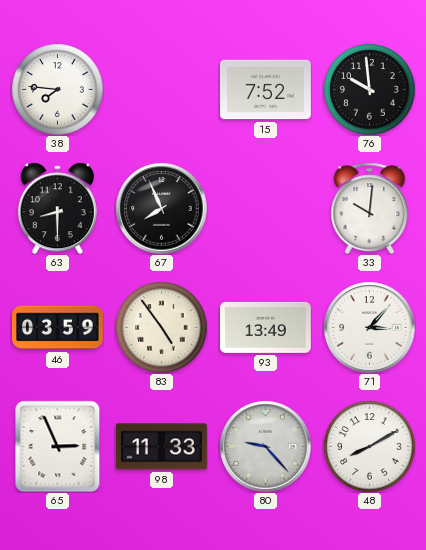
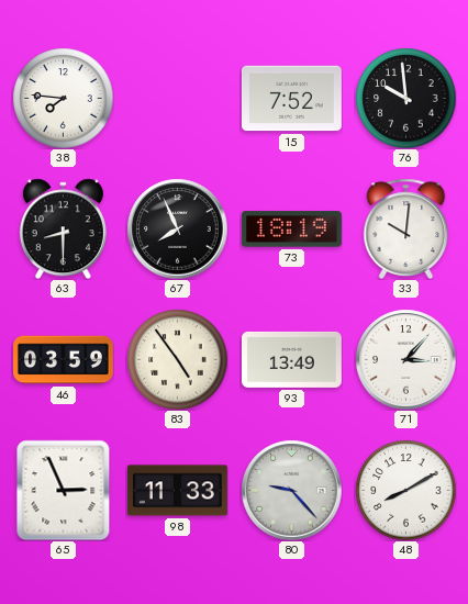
73: none -> 18:19
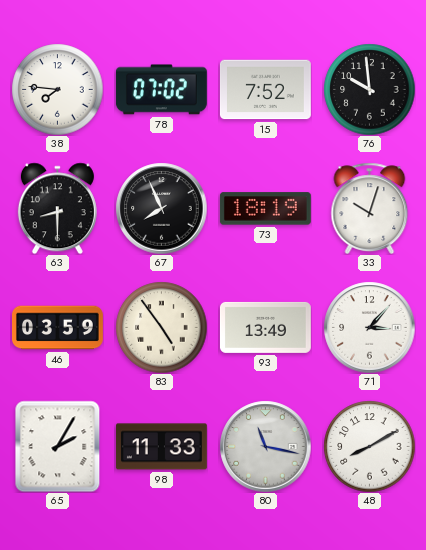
78: none -> 07:02
33: 10:01 -> 10:03
65: 2:56 -> 2:05
80: 9:23 -> 11:17
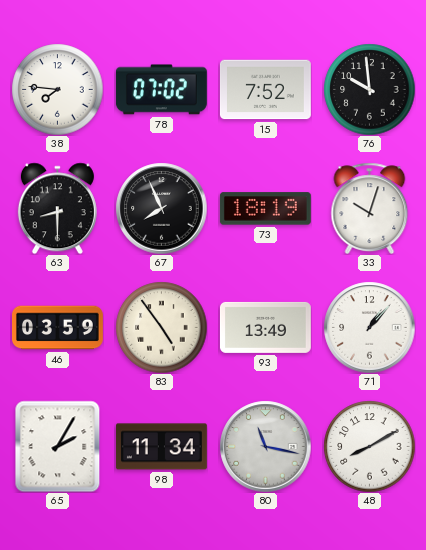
71: 3:07 -> 1:07
98: 11:33 -> 11:34
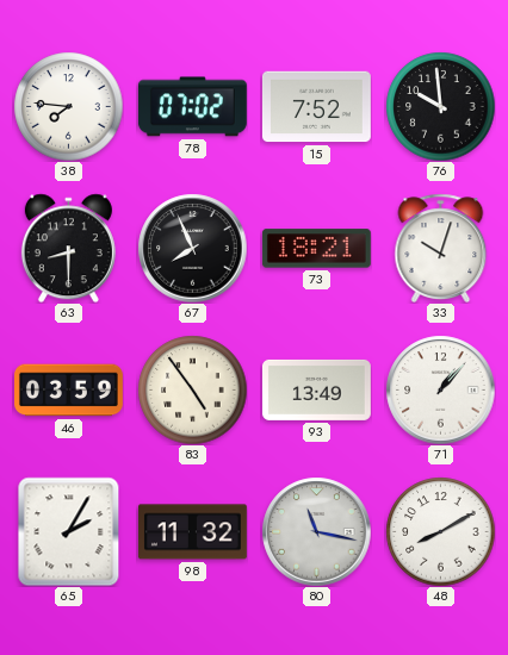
73: 18:19 -> 18:21
98: 11:34 -> 11:32
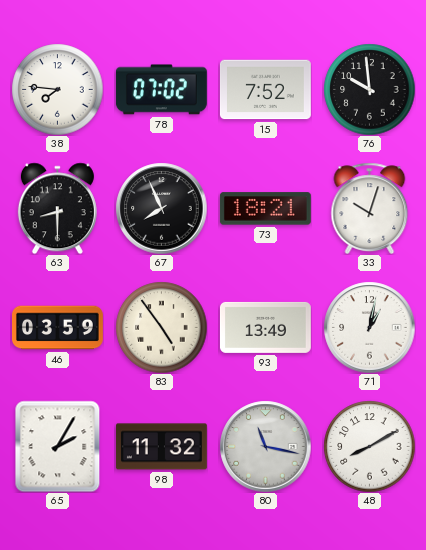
71: 1:07 -> 1:02
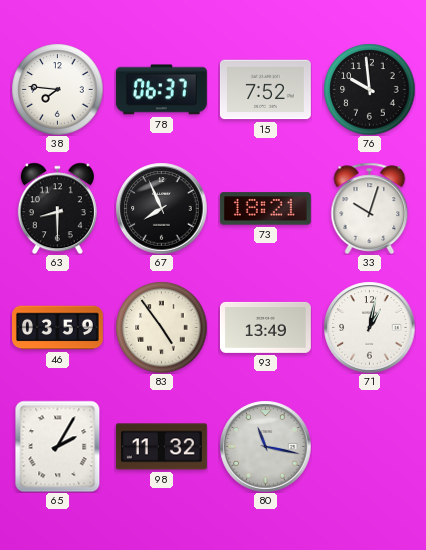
78: 07:02 -> 06:37
48: 8:10 -> none
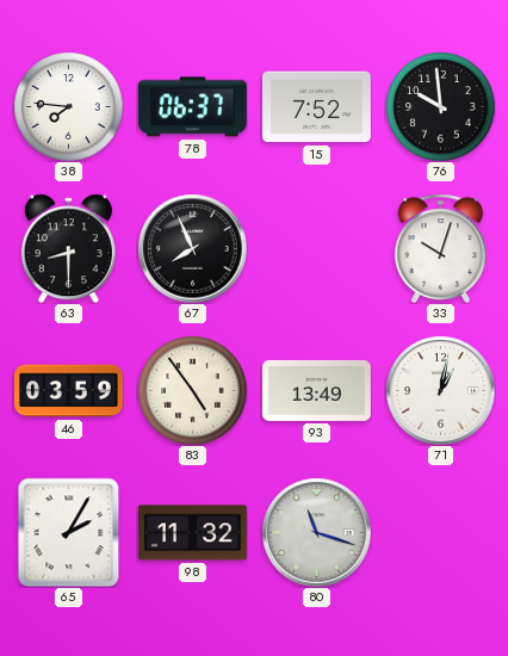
73: 18:21 -> none
80: 11:17 -> 11:18
